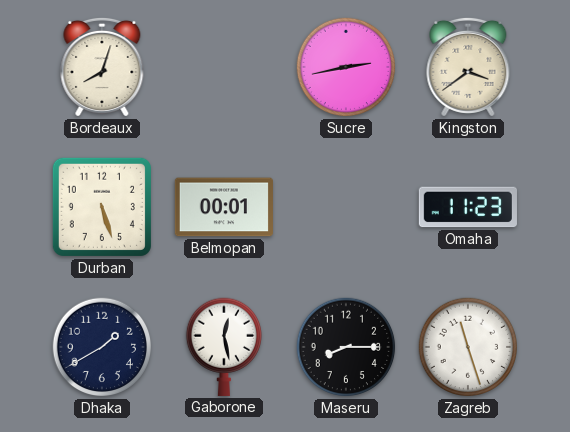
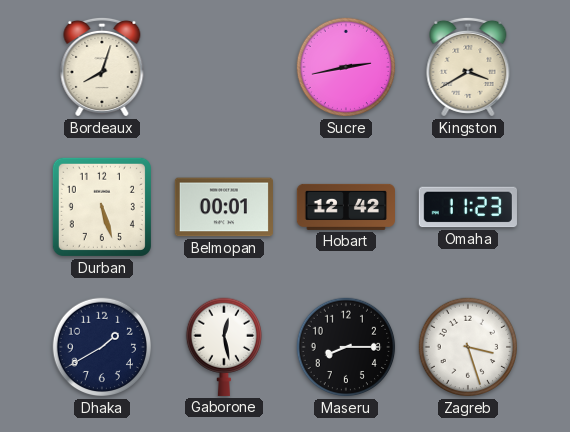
Kingston: 3:39 -> 3:40
Hobart: none -> 12:42
Zagreb: 11:27 -> 3:27
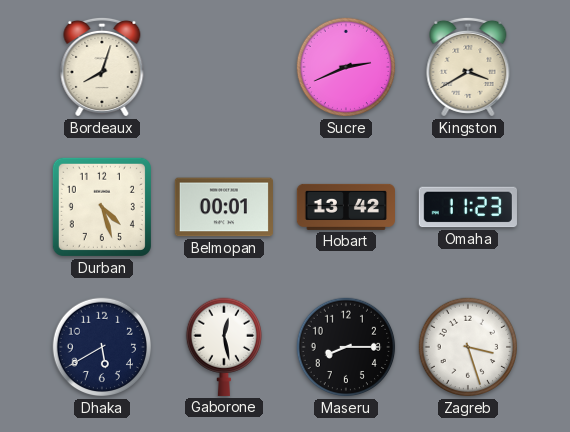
Sucre: 2:43 -> 2:41
Durban: 5:27 -> 4:27
Hobart: 12:42 -> 13:42
Dhaka: 1:40 -> 5:40
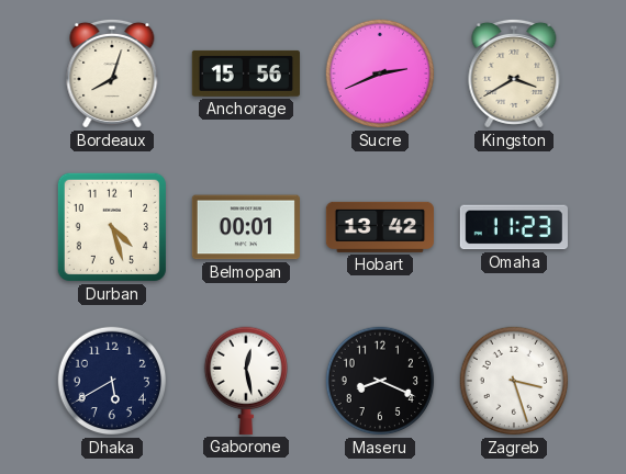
Anchorage: none -> 15:56
Maseru: 8:15 -> 8:19
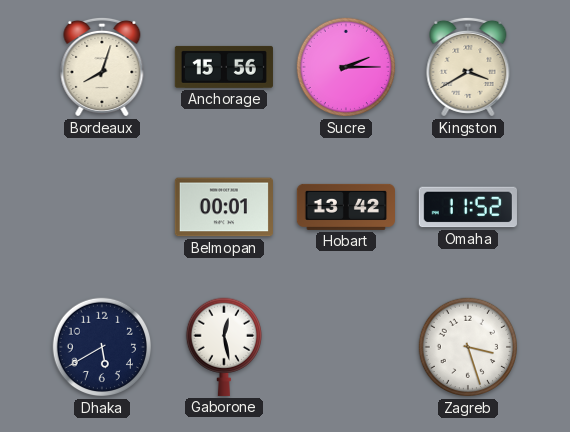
Sucre: 2:41 -> 2:15
Durban: 4:27 -> none
Omaha: 11:23 -> 11:52
Maseru: 8:19 -> none
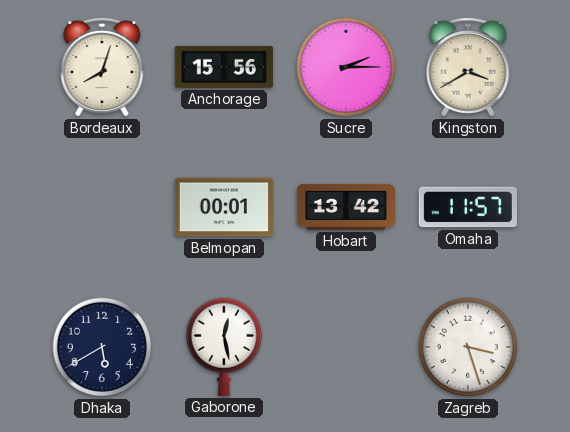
Omaha: 11:52 -> 11:57
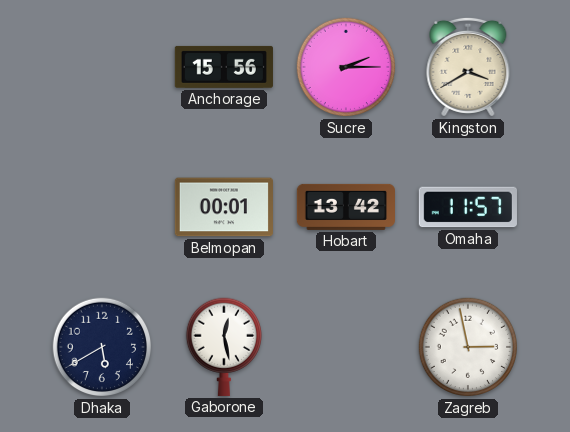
Bordeaux: 8:03 -> none
Zagreb: 3:27 -> 2:58
